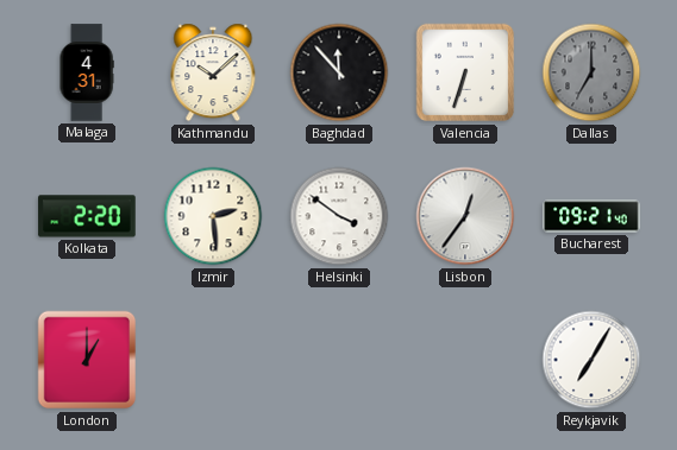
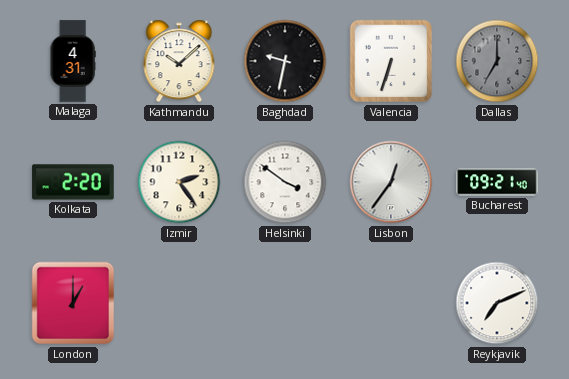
Baghdad: 11:53 -> 9:32
Izmir: 2:29 -> 2:24
Reykjavik: 7:05 -> 7:11
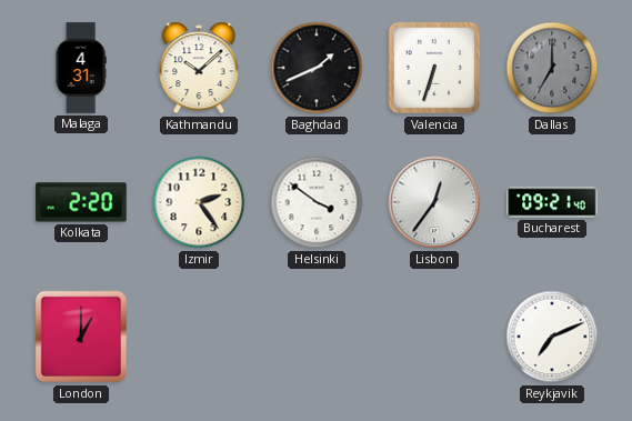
Baghdad: 9:32 -> 1:41
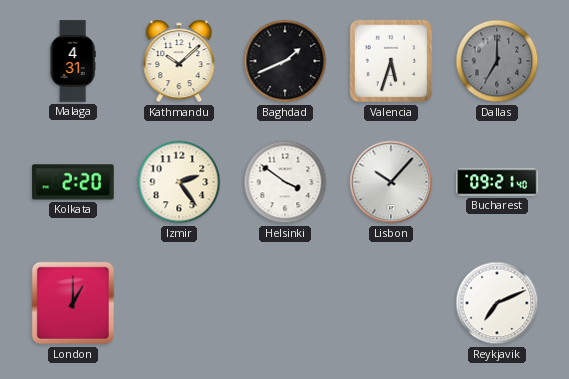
Valencia: 6:33 -> 5:33
Lisbon: 12:36 -> 10:07
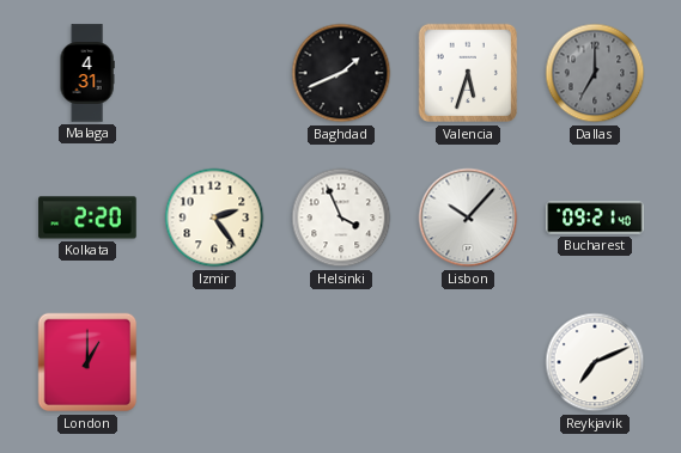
Kathmandu: 10:08 -> none
Helsinki: 3:51 -> 3:56
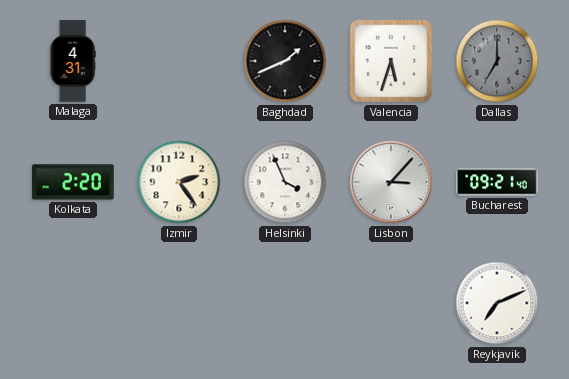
Lisbon: 10:07 -> 3:07
London: 1:00 -> none
